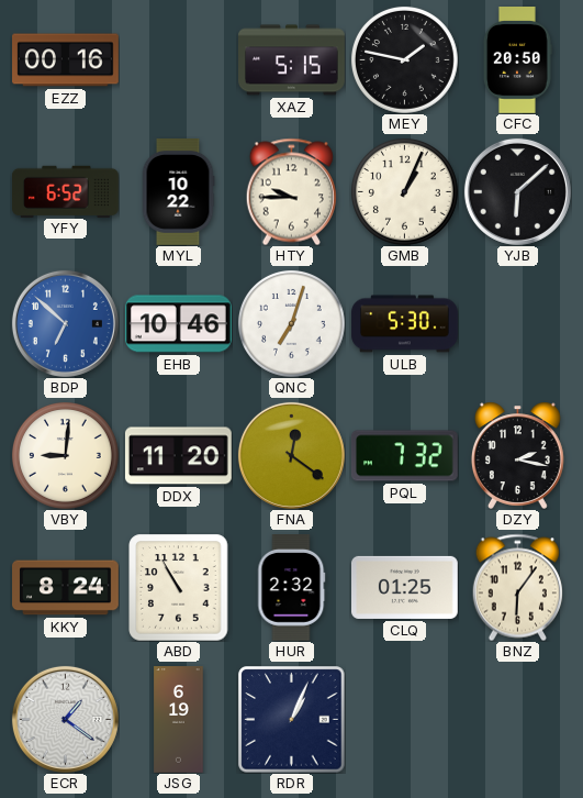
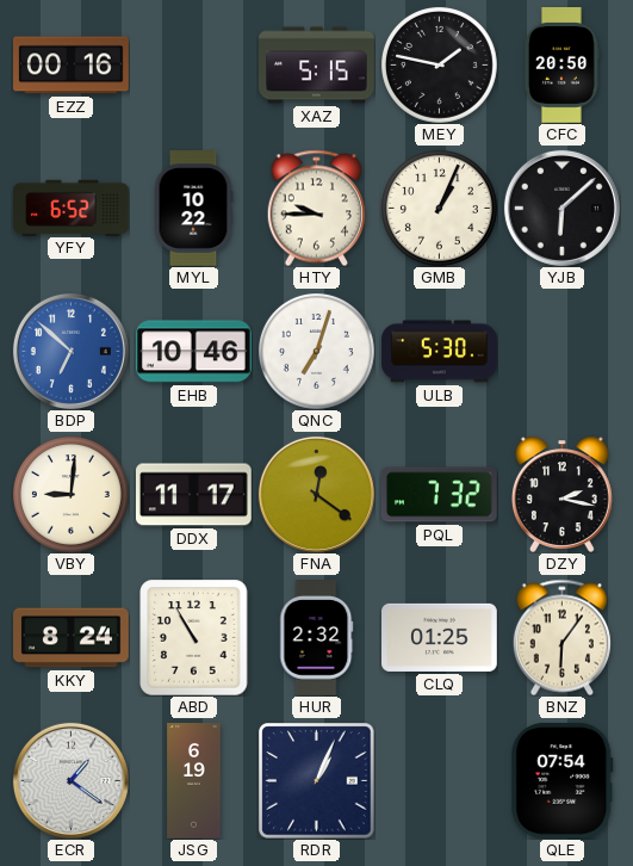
DDX: 11:20 -> 11:17
QLE: none -> 07:54
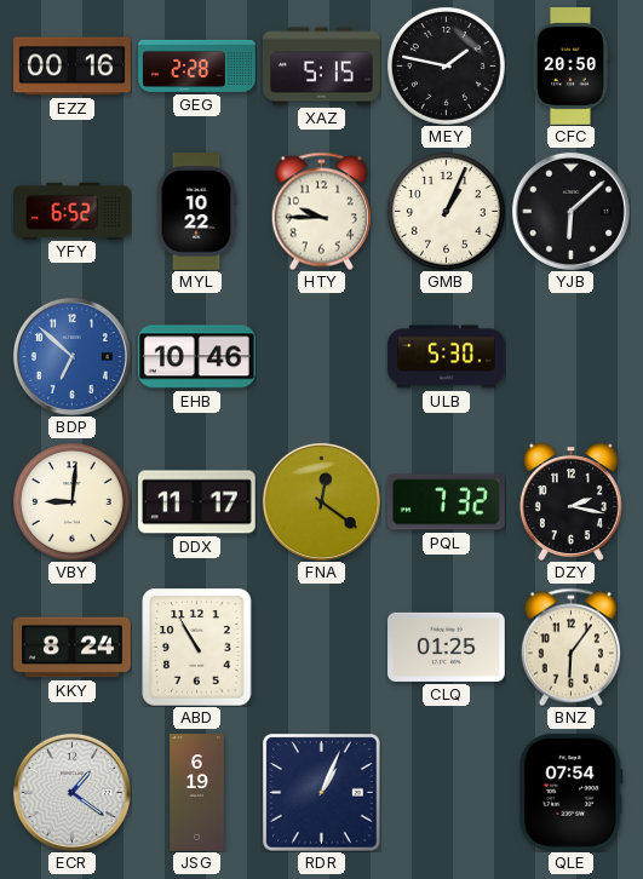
GEG: none -> 2:28
QNC: 7:03 -> none
HUR: 2:32 -> none
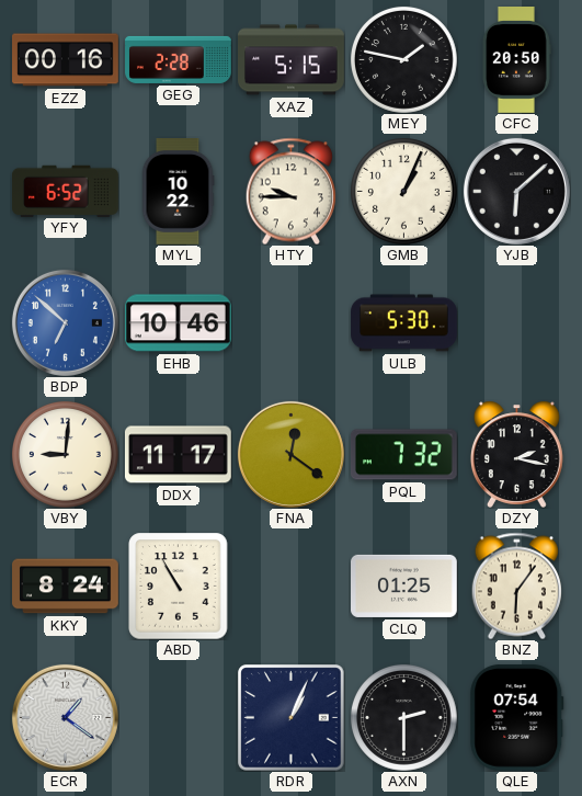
JSG: 6:19 -> none
AXN: none -> 2:30
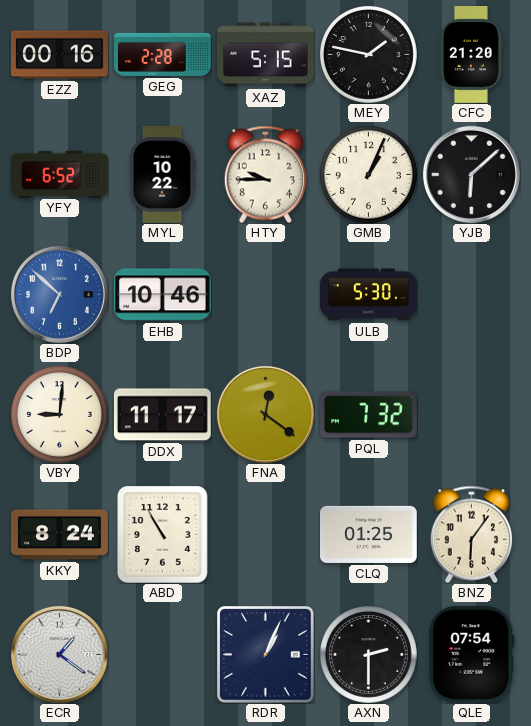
CFC: 20:50 -> 21:20
DZY: 2:17 -> none
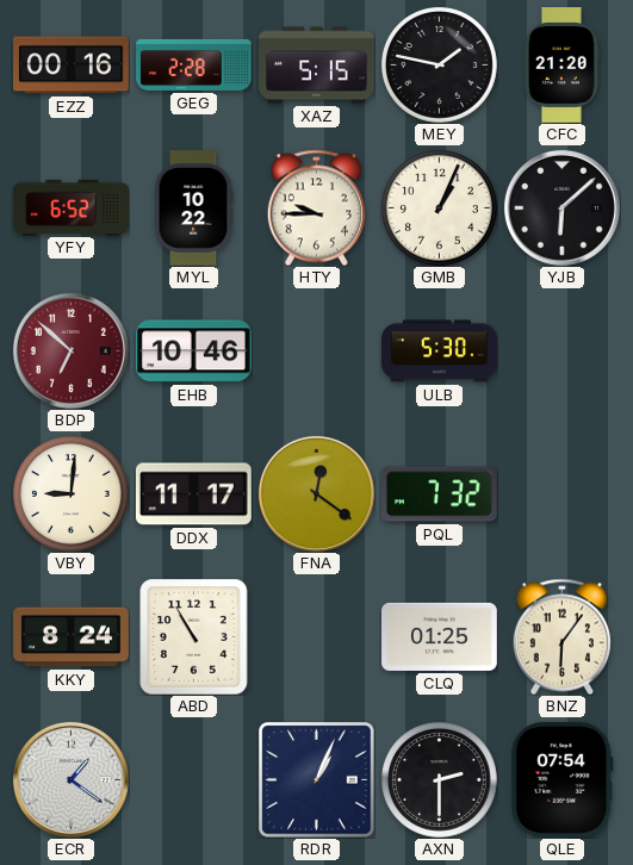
BDP dial: blue -> burgundy
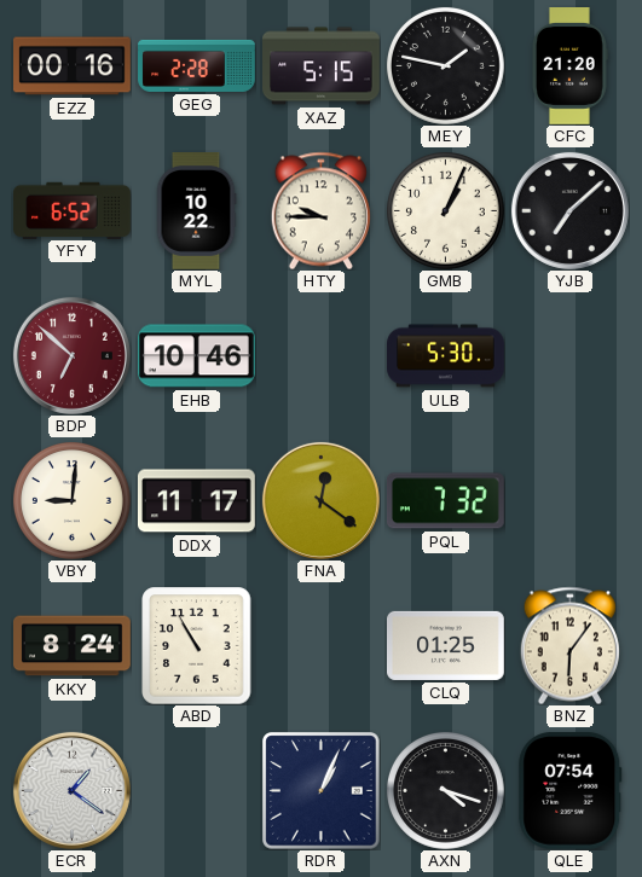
YJB: 6:08 -> 7:08
AXN: 2:30 -> 4:18
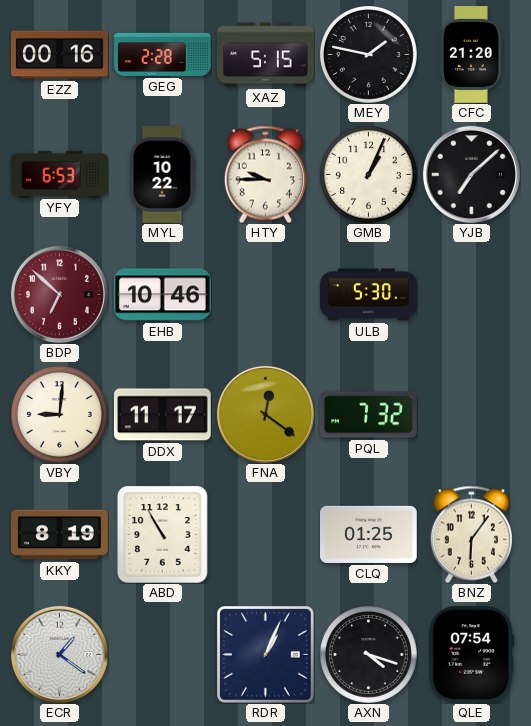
YFY: 6:52 -> 6:53
KKY: 8:24 -> 8:19
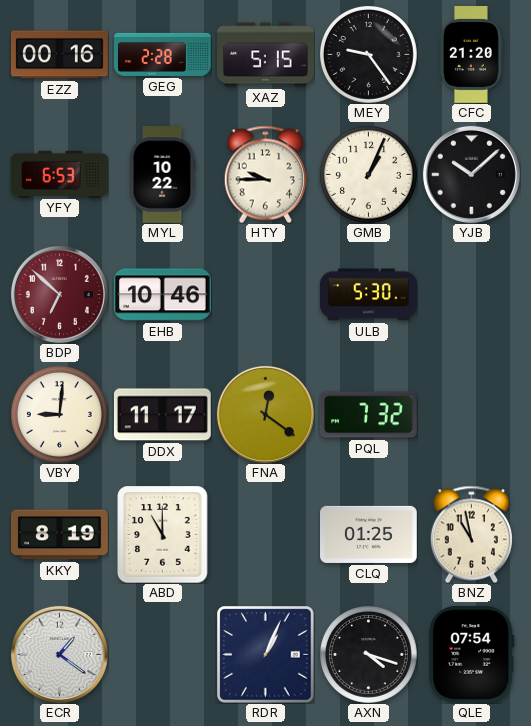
MEY: 1:47 -> 9:24
YJB: 7:08 -> 10:08
ABD: 10:55 -> 11:00
BNZ: 6:06 -> 10:58
